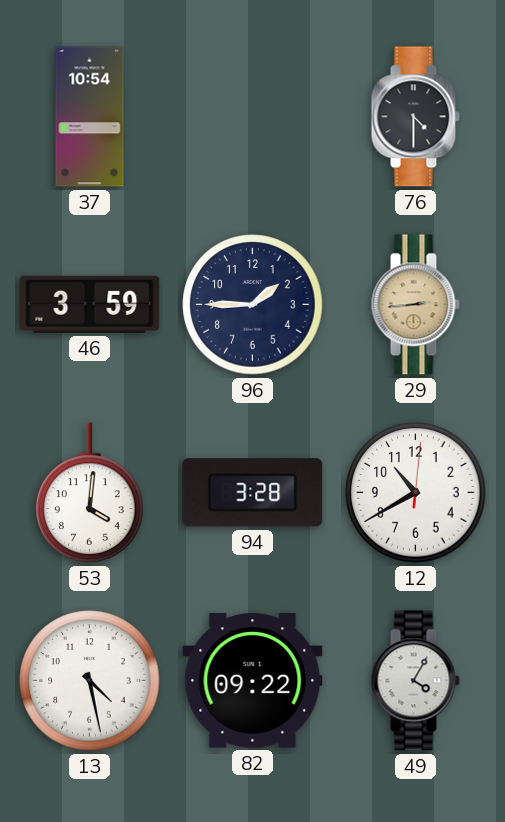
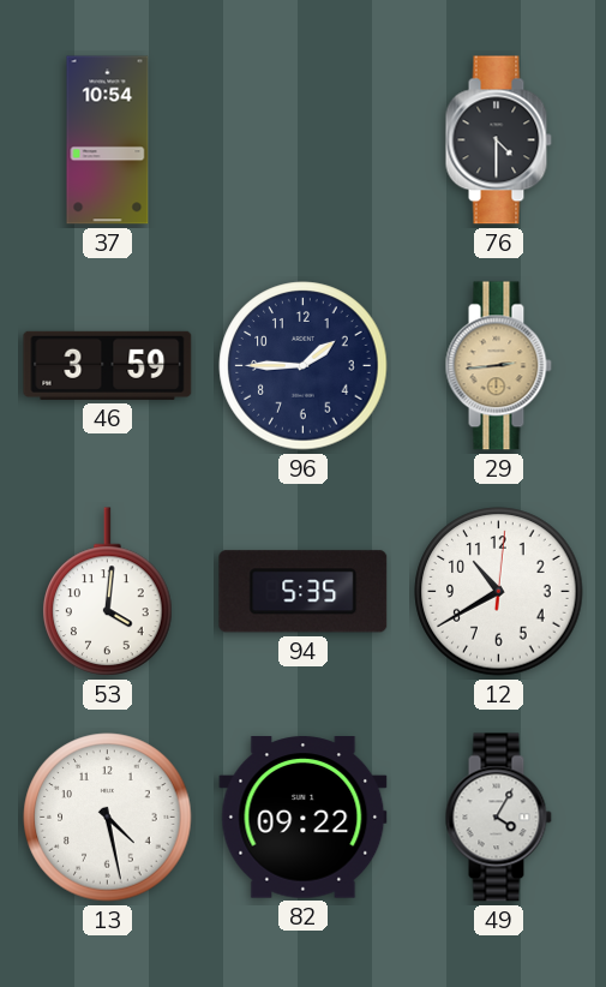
94: 3:28 -> 5:35
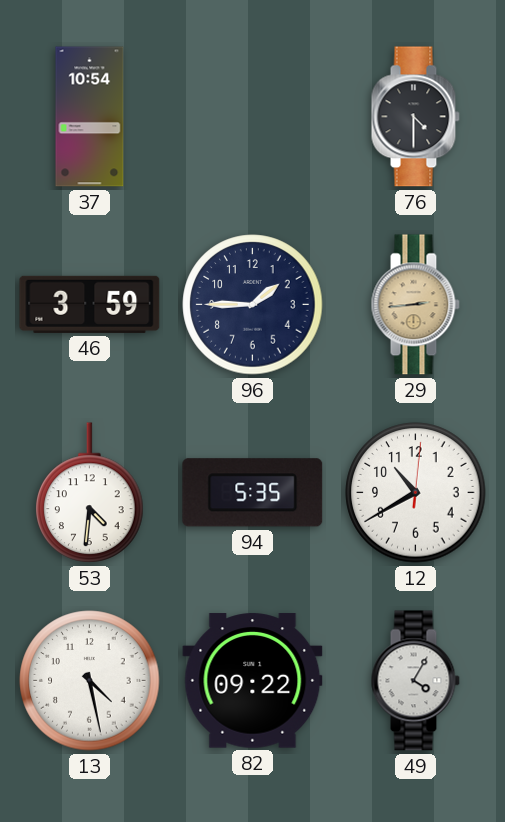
53: 4:01 -> 4:31
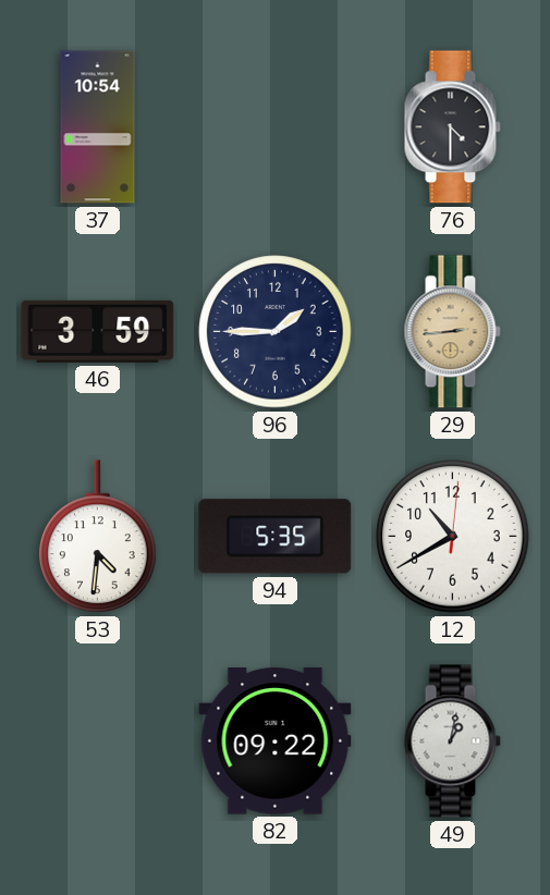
13: 4:28 -> none
49: 4:05 -> 1:02
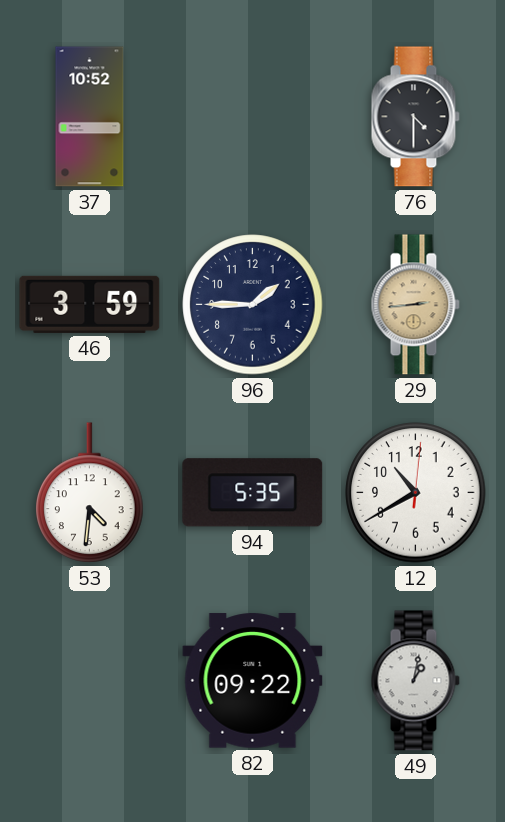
37: 10:54 -> 10:52
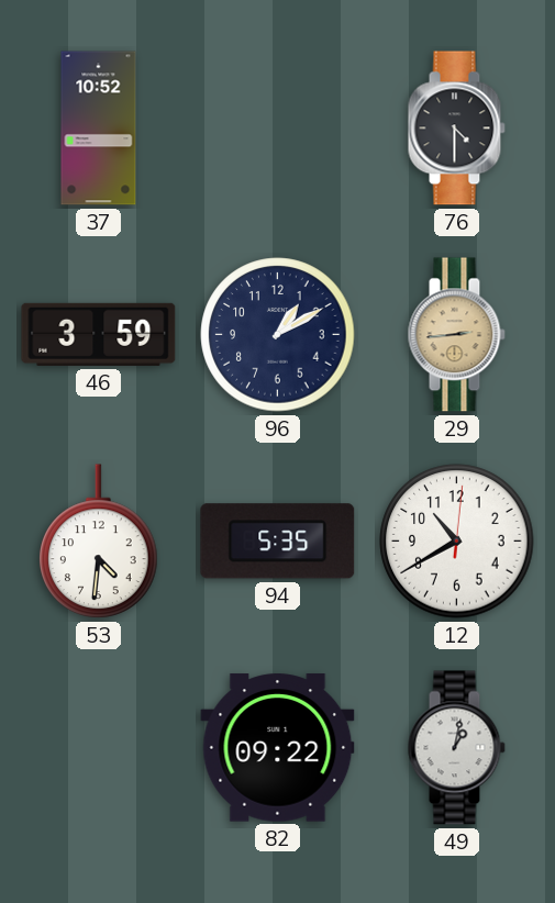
96: 1:45 -> 1:10
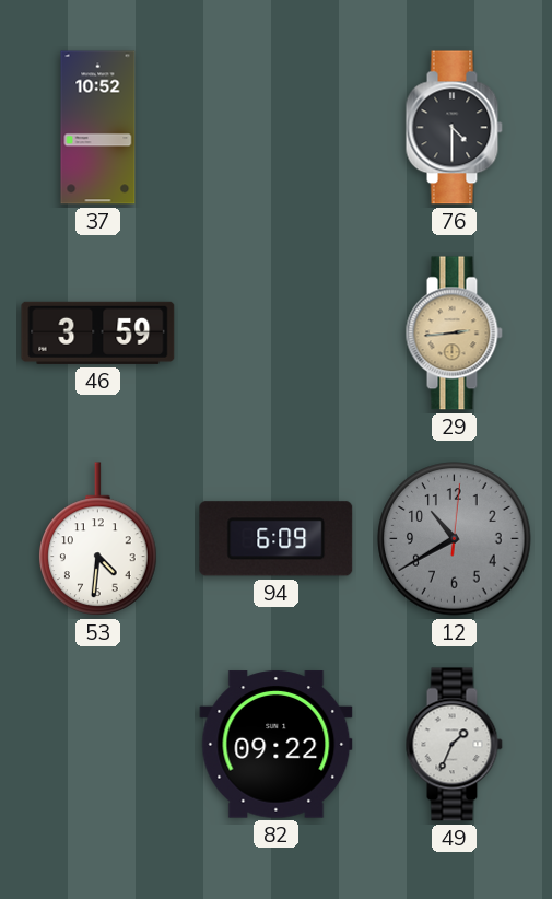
96: 1:10 -> none
94: 5:35 -> 6:09
12 dial: white -> grey
49: 1:02 -> 1:34
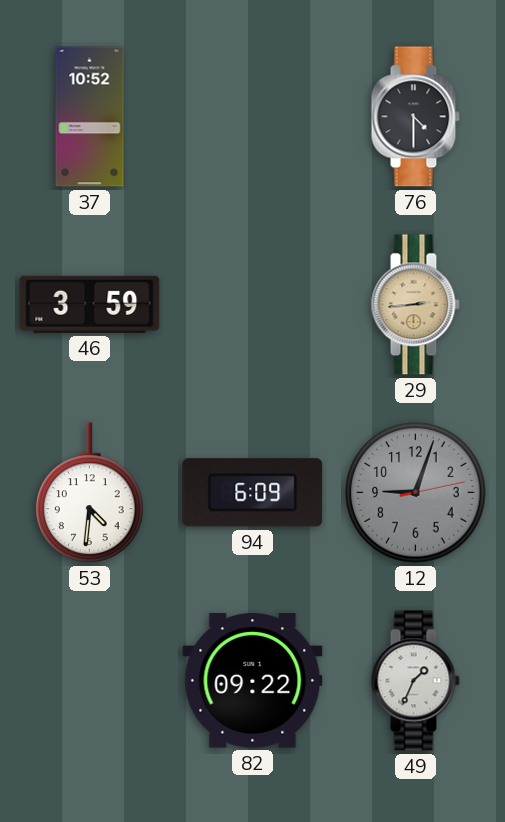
12: 10:40 -> 9:03
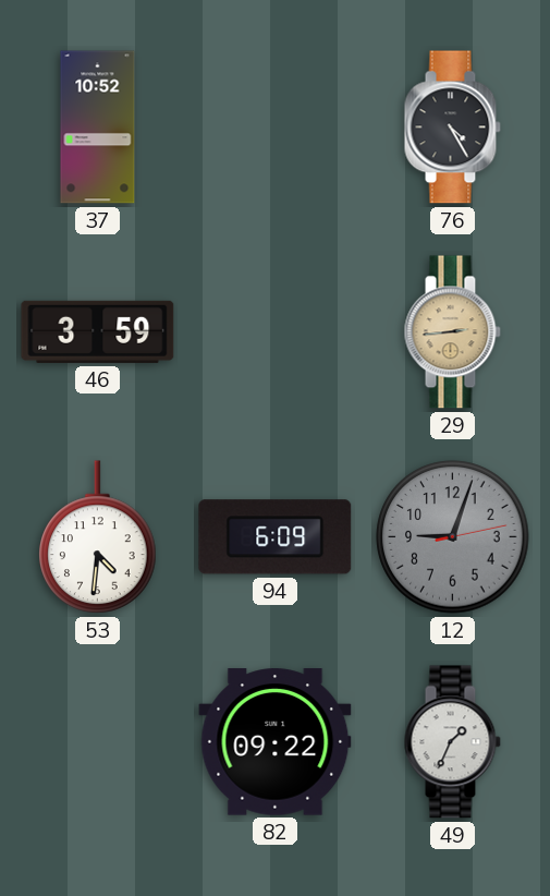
76: 4:30 -> 4:25
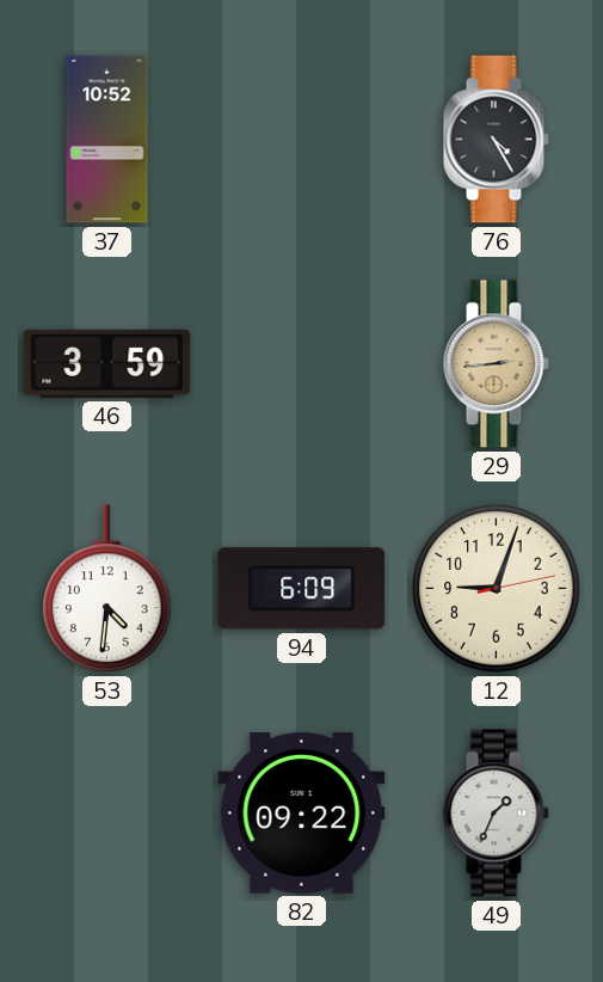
12 dial: grey -> cream
